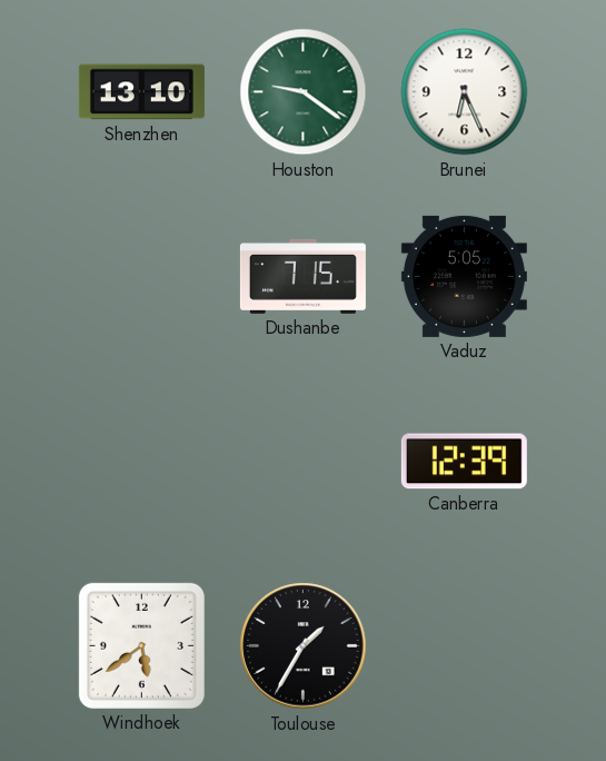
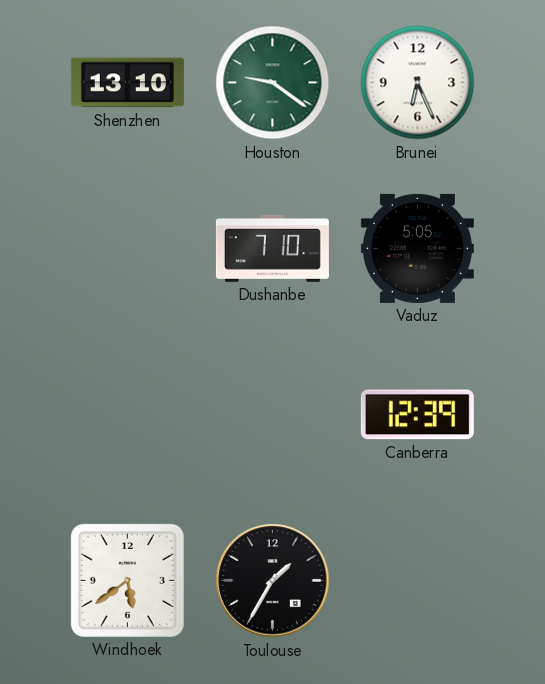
Dushanbe: 7:15 -> 7:10
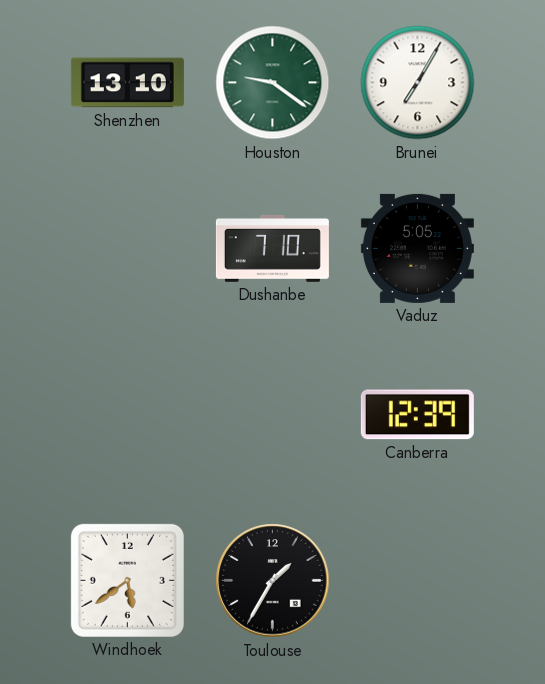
Brunei: 6:26 -> 7:05
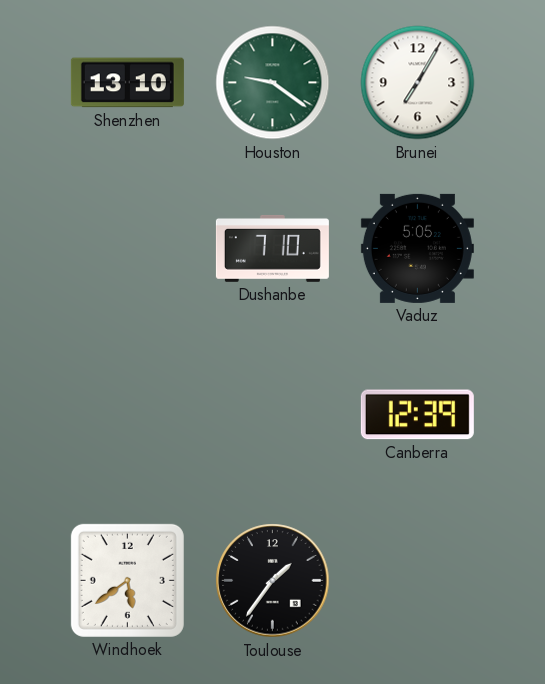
Toulouse: 1:35 -> 1:36
